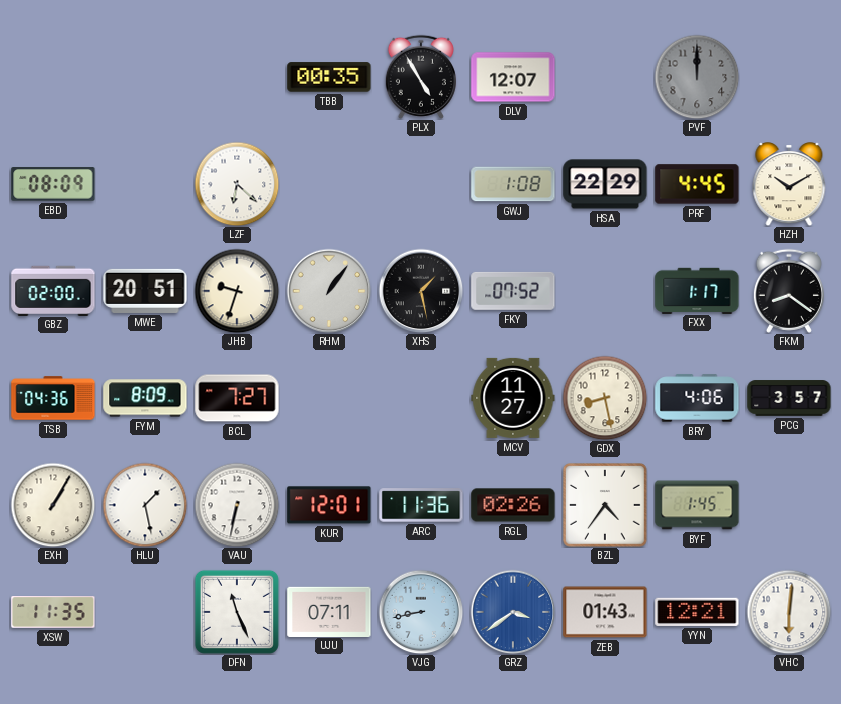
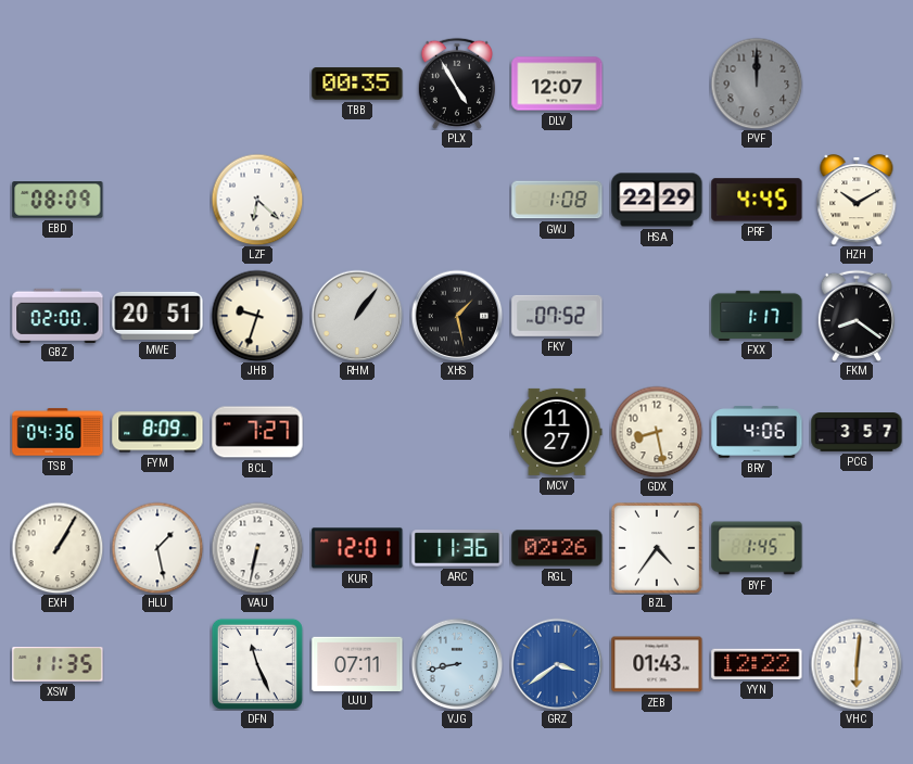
YYN: 12:21 -> 12:22
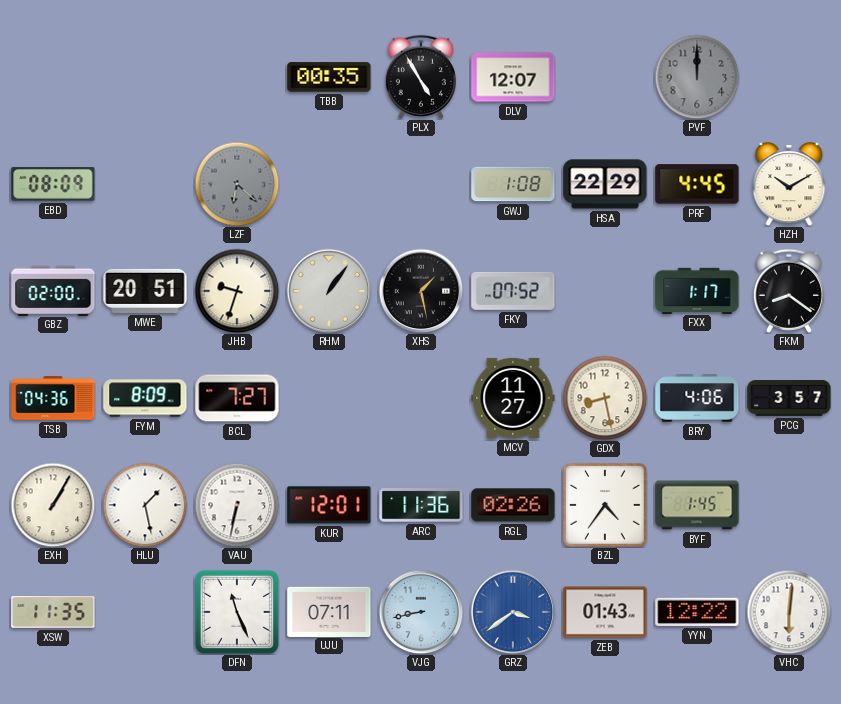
LZF dial: white -> grey
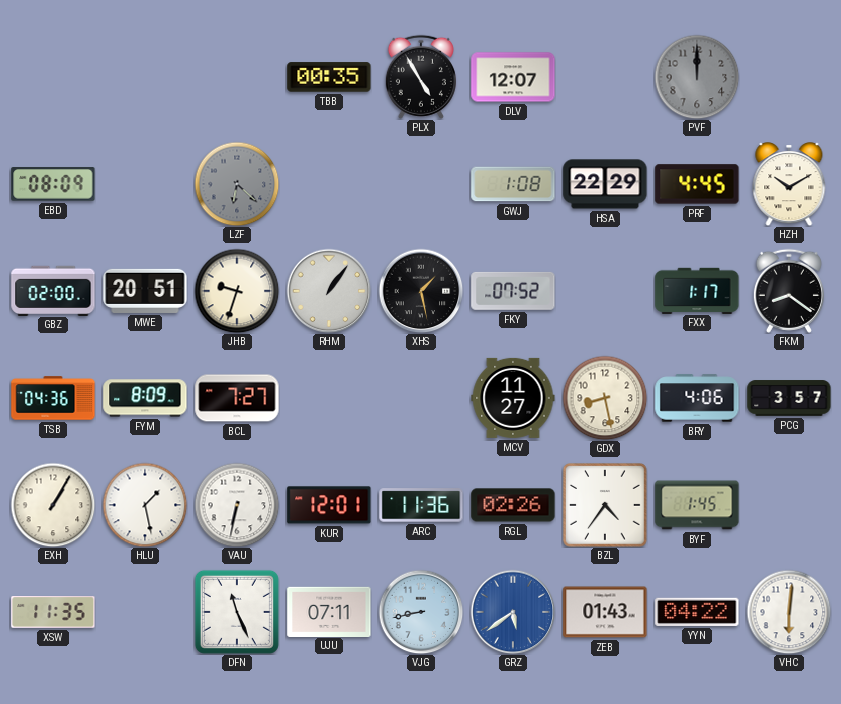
GRZ: 3:39 -> 5:39
YYN: 12:22 -> 04:22
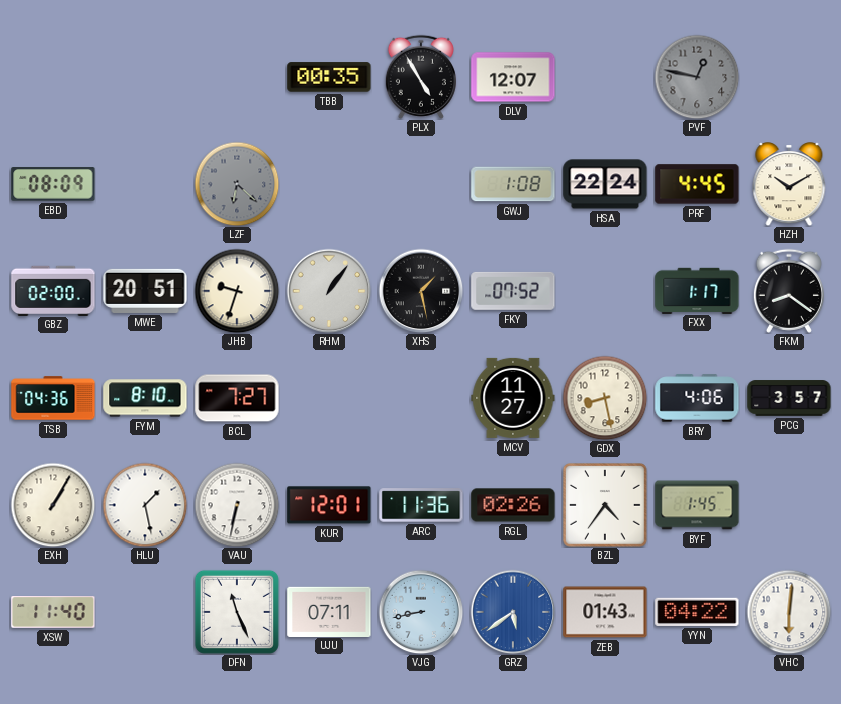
PVF: 12:00 -> 12:47
HSA: 22:29 -> 22:24
FYM: 8:09 -> 8:10
XSW: 11:35 -> 11:40
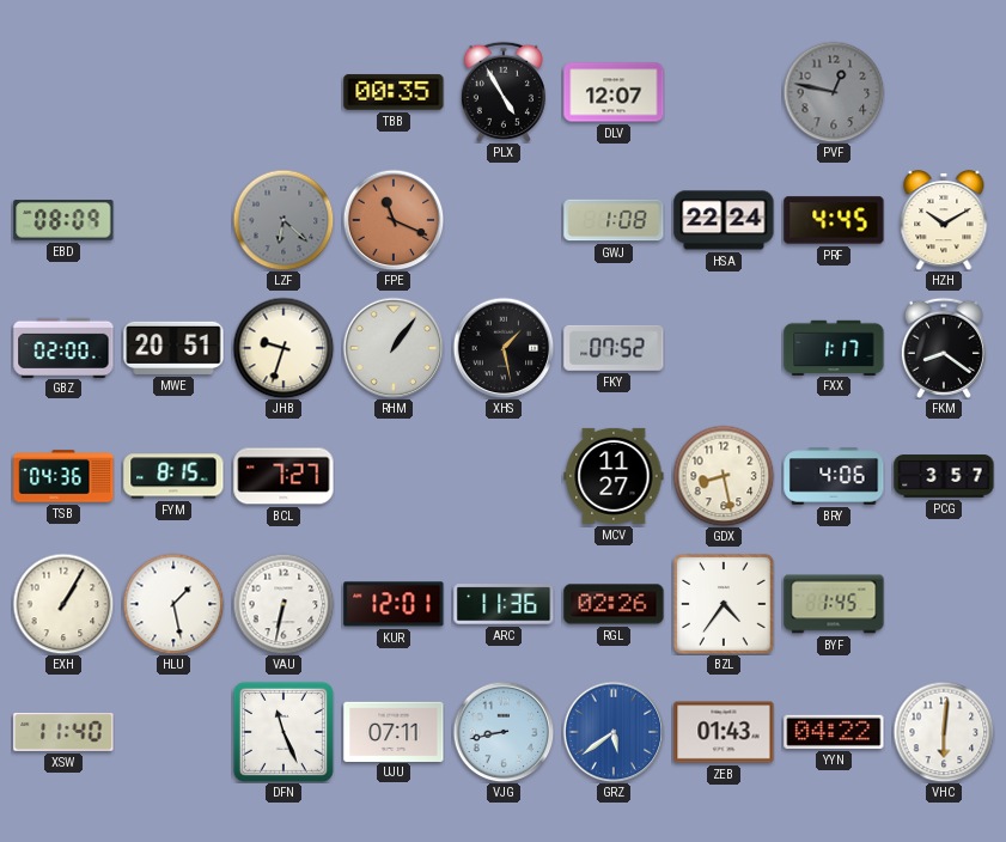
FPE: none -> 11:19
FYM: 8:10 -> 8:15
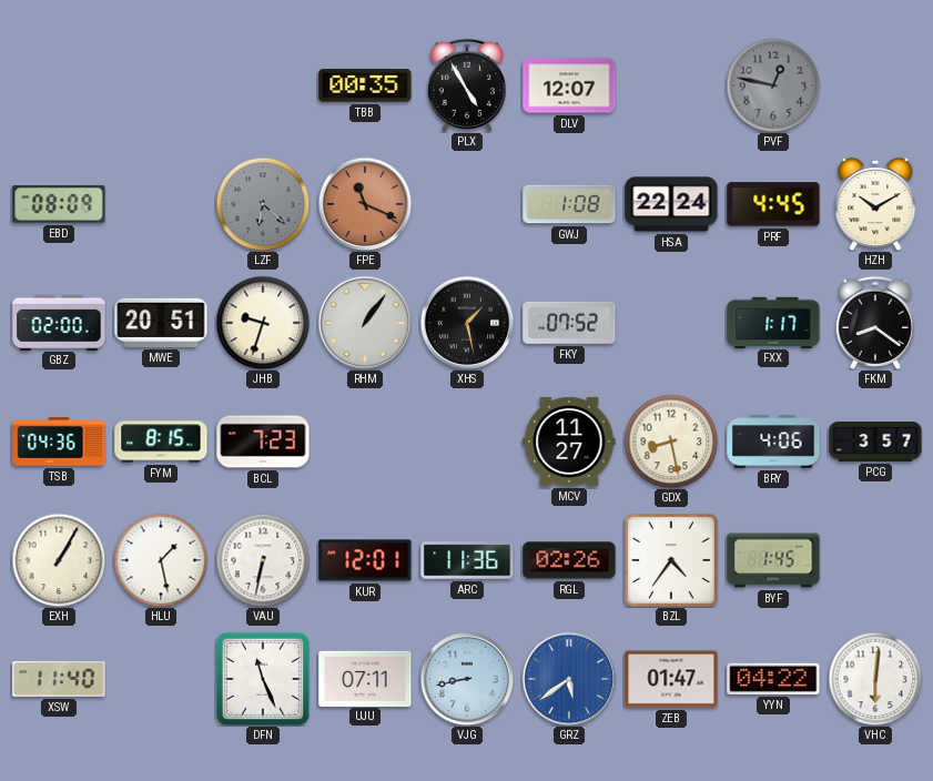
BCL: 7:27 -> 7:23
ZEB: 01:43 -> 01:47
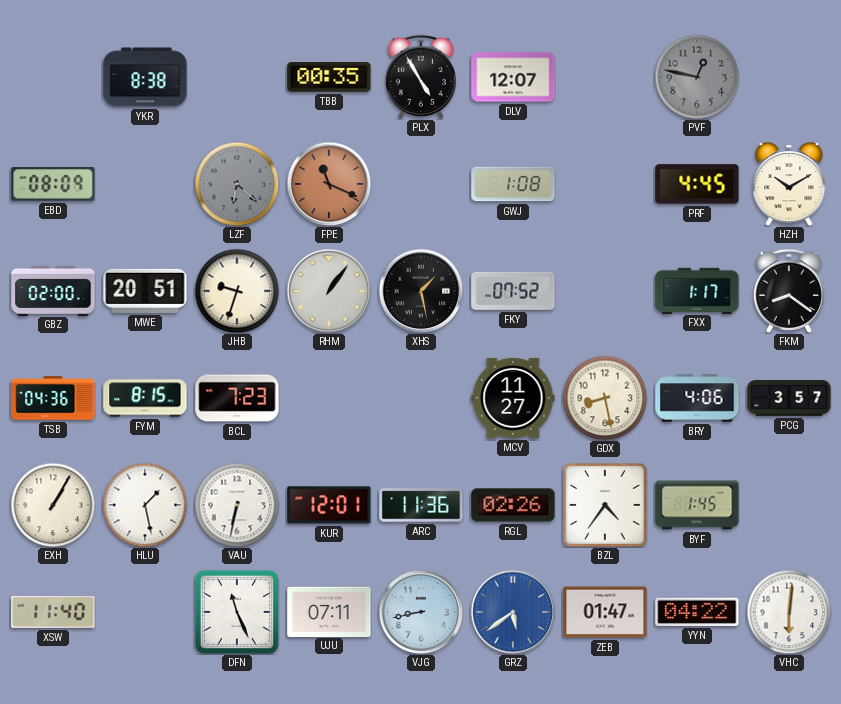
YKR: none -> 8:38
HSA: 22:24 -> none
